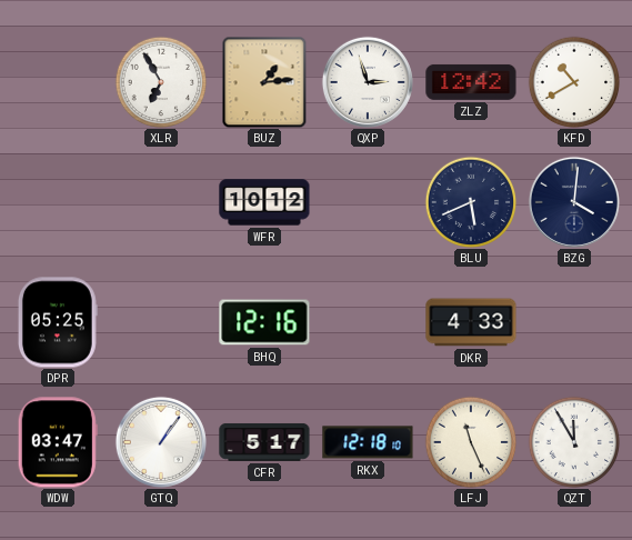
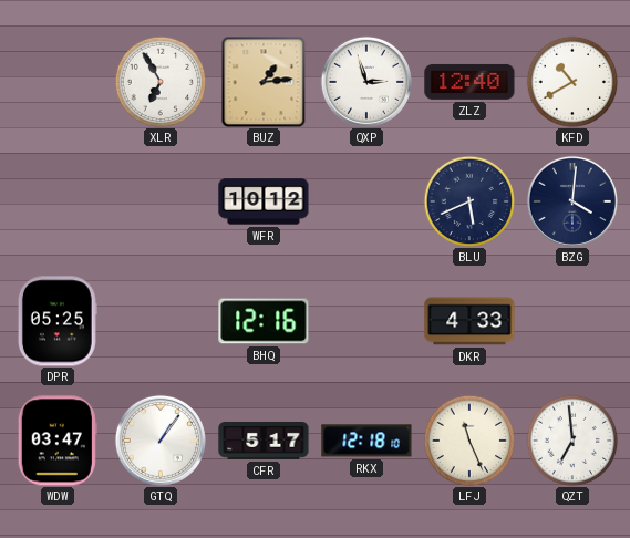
ZLZ: 12:42 -> 12:40
QZT: 11:55 -> 6:59
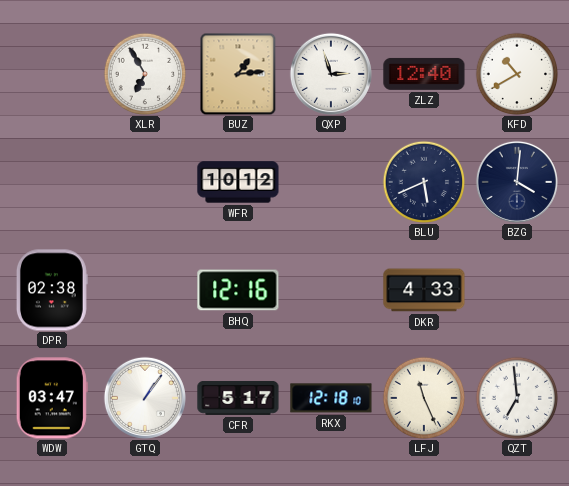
DPR: 05:25 -> 02:38
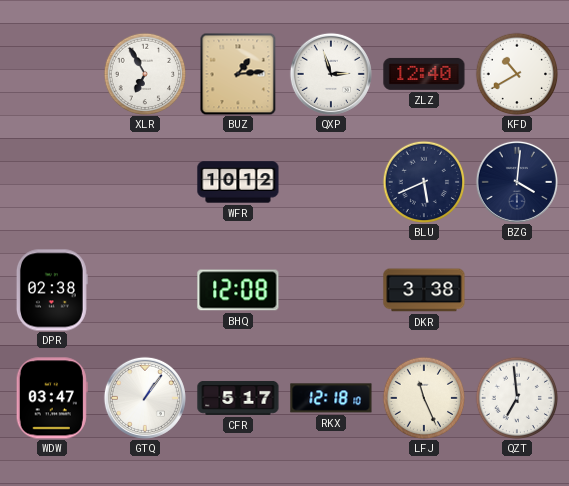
BHQ: 12:16 -> 12:08
DKR: 4:33 -> 3:38
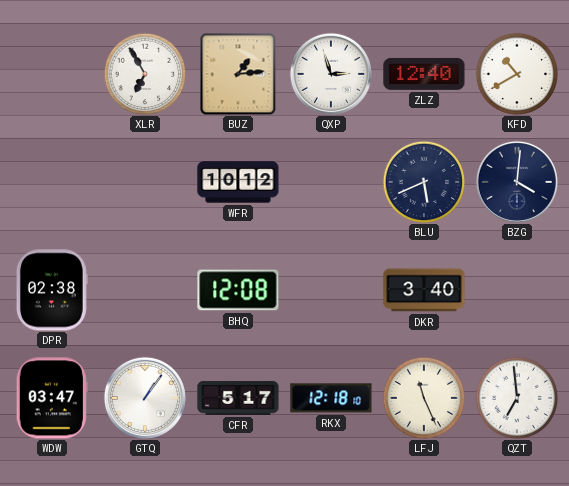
DKR: 3:38 -> 3:40
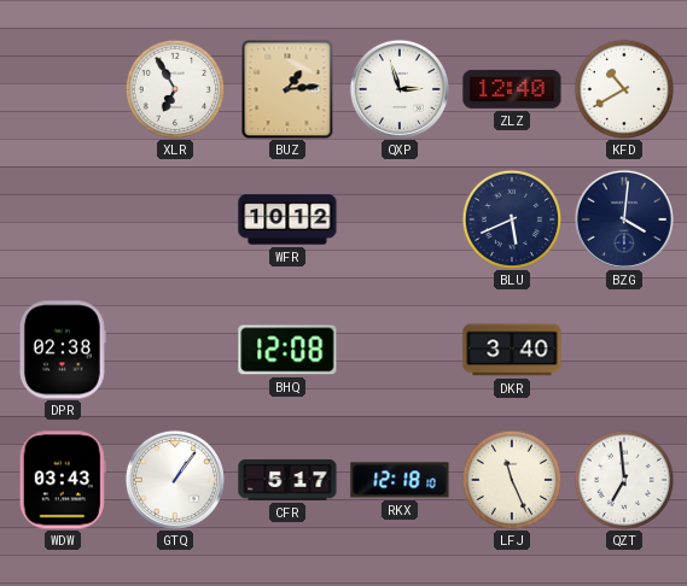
WDW: 03:47 -> 03:43
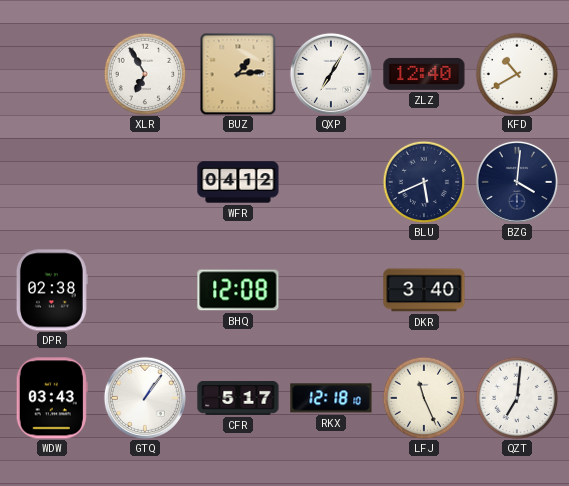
QXP: 2:57 -> 7:05
WFR: 10:12 -> 04:12
QZT: 6:59 -> 7:01
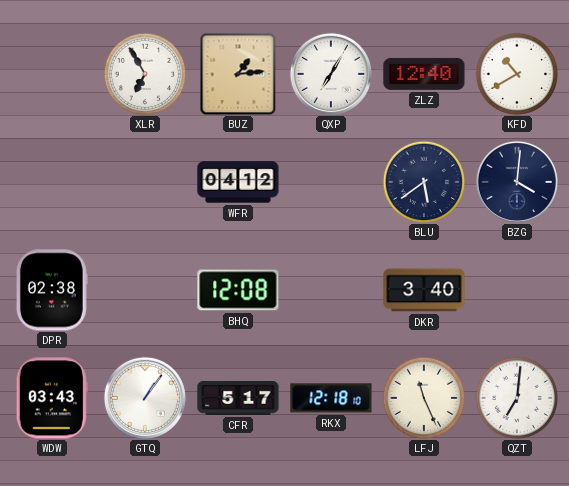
BLU: 5:41 -> 5:39
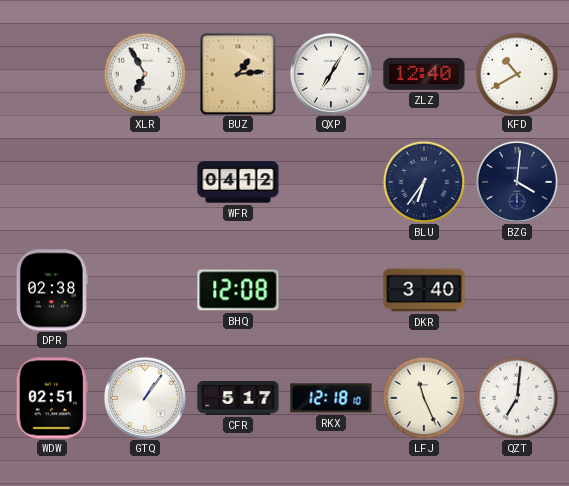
BLU: 5:39 -> 6:36
WDW: 03:43 -> 02:51
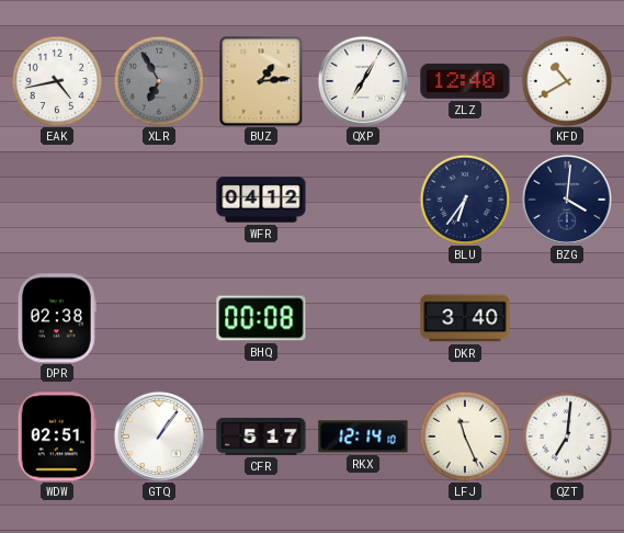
EAK: none -> 4:43
XLR dial: white -> grey
BHQ: 12:08 -> 00:08
RKX: 12:18 -> 12:14
